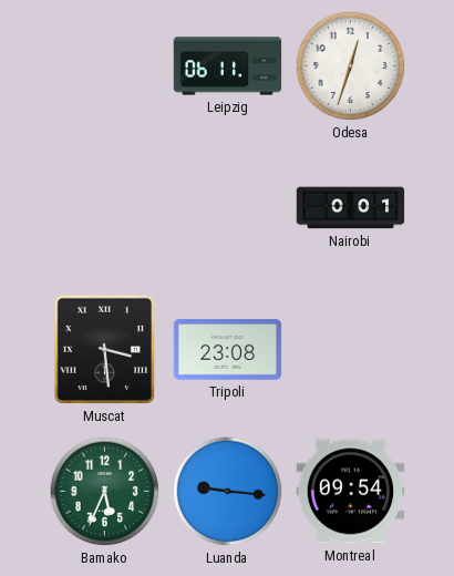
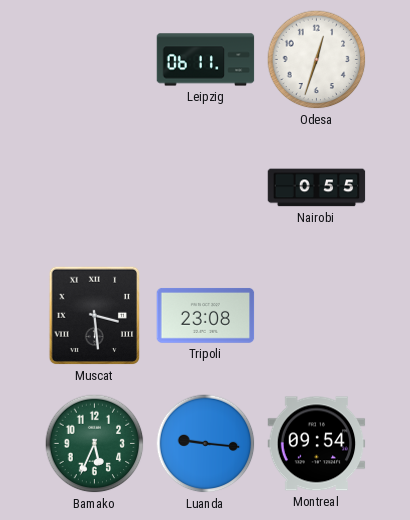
Nairobi: 0:01 -> 0:55
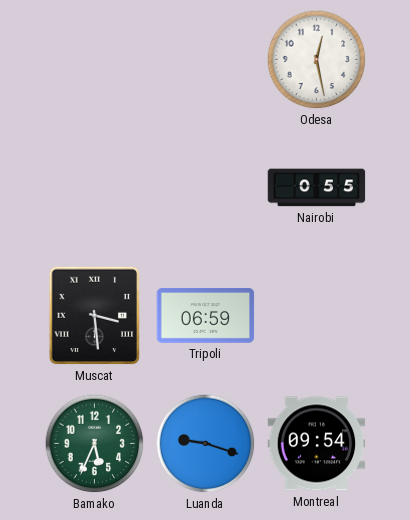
Leipzig: 06:11 -> none
Odesa: 12:33 -> 12:28
Tripoli: 23:08 -> 06:59
Luanda: 9:16 -> 9:18
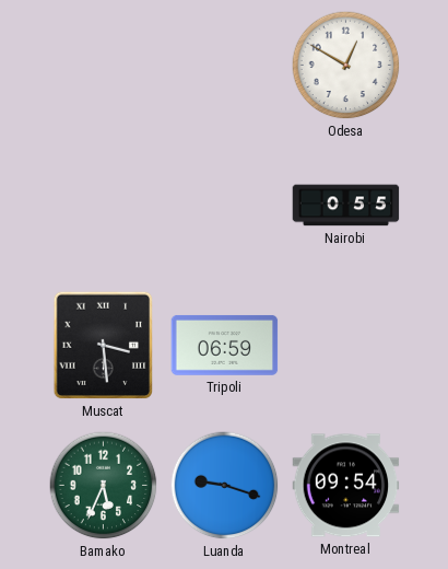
Odesa: 12:28 -> 12:50
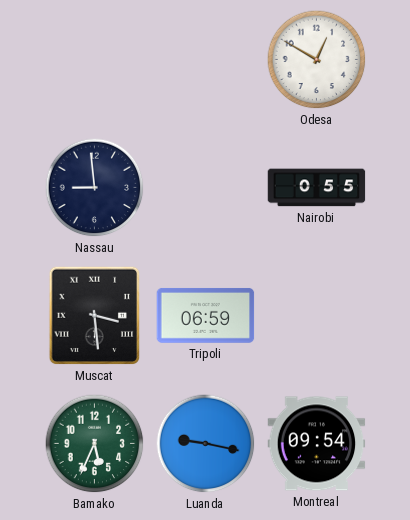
Nassau: none -> 8:59
Luanda: 9:18 -> 9:17
